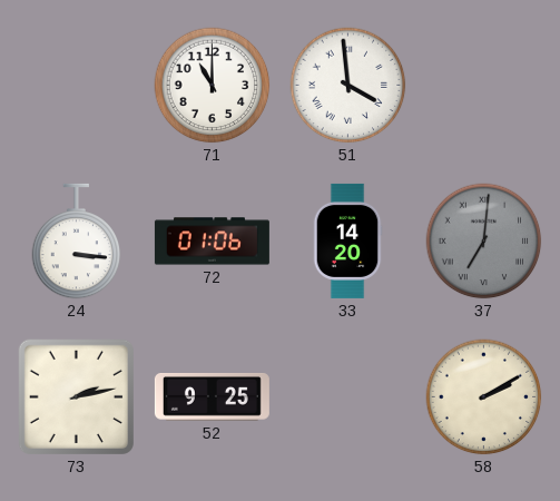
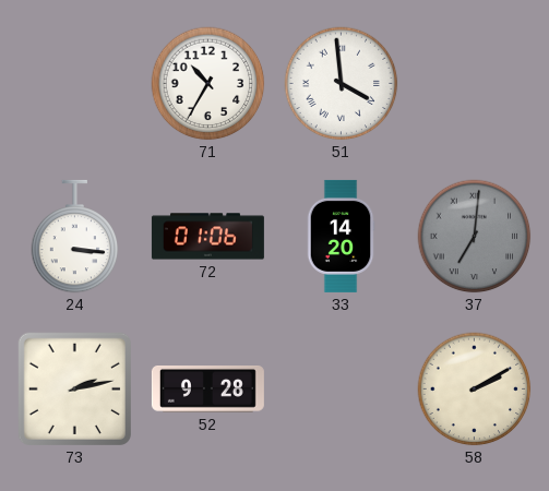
71: 11:00 -> 10:35
52: 9:25 -> 9:28
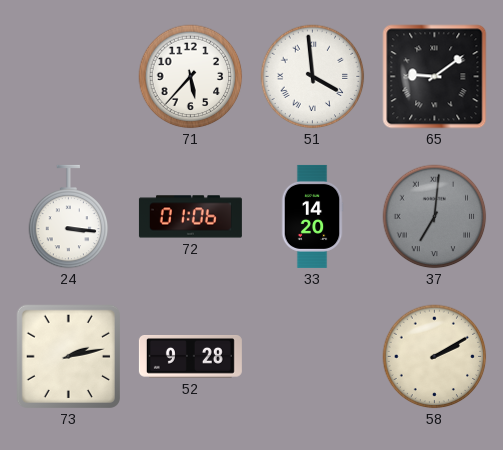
71: 10:35 -> 5:37
65: none -> 9:09
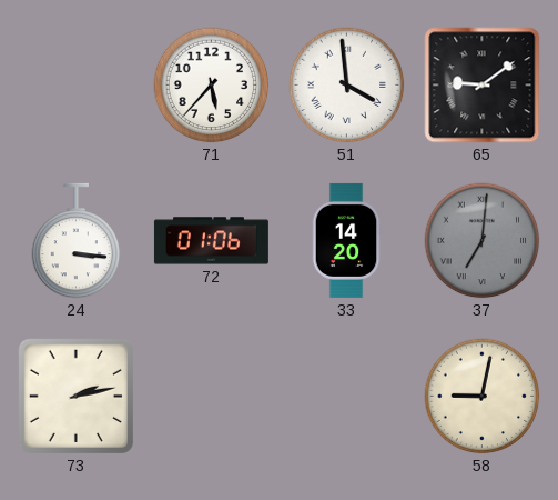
52: 9:28 -> none
58: 2:10 -> 9:02
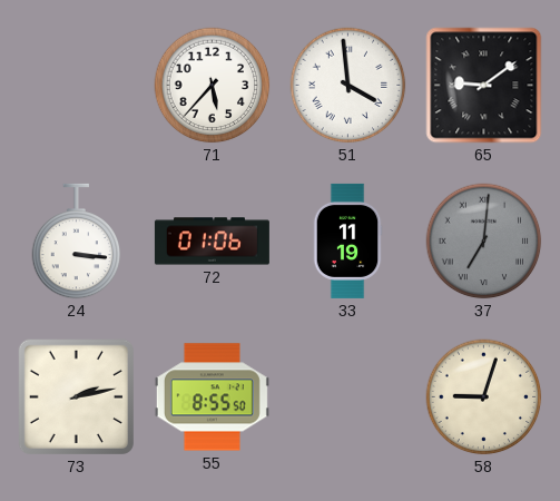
33: 14:20 -> 11:19
55: none -> 8:55
58: 9:02 -> 9:03
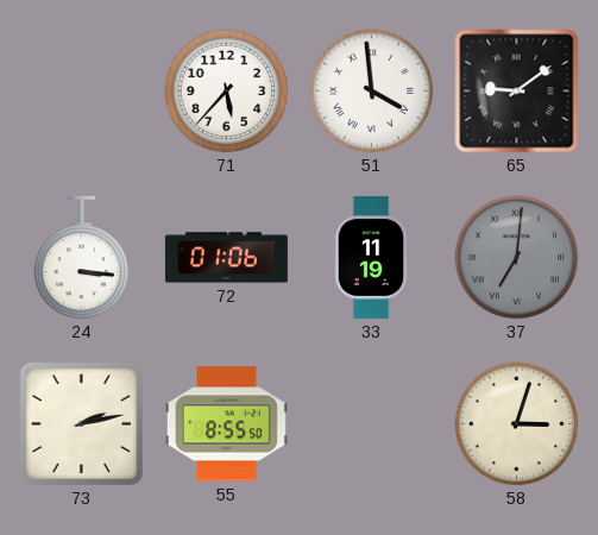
58: 9:03 -> 3:03
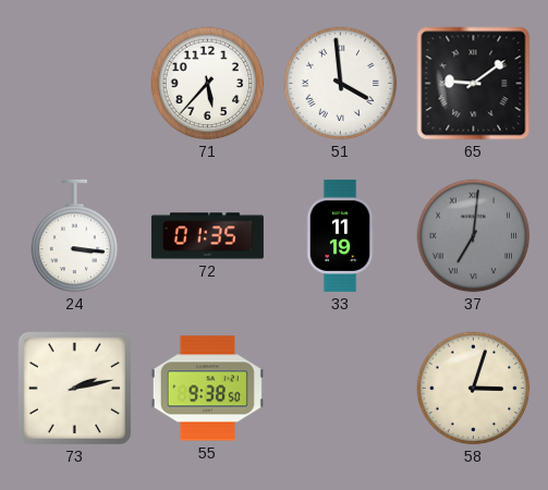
72: 01:06 -> 01:35
55: 8:55 -> 9:38
